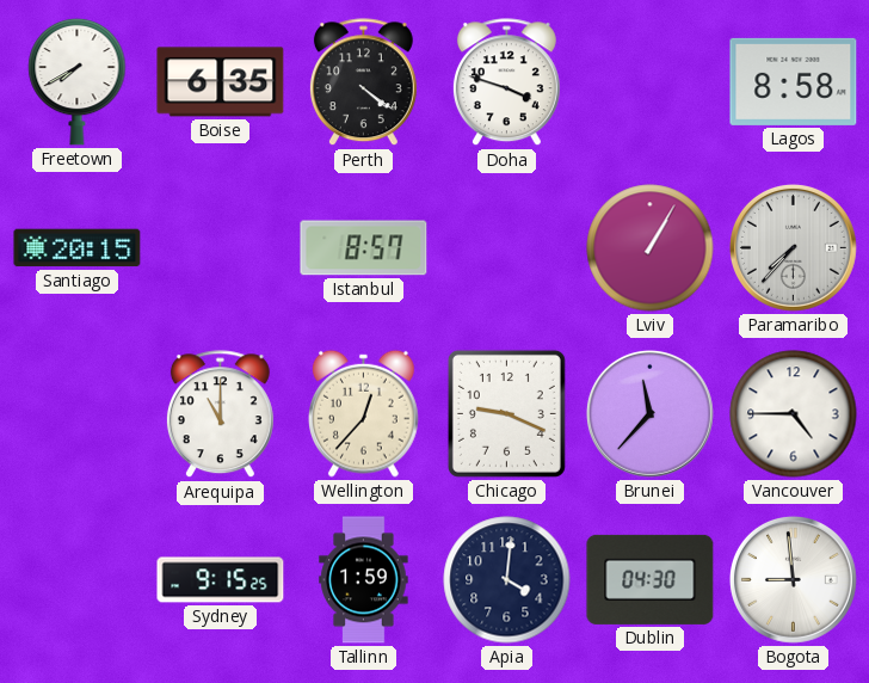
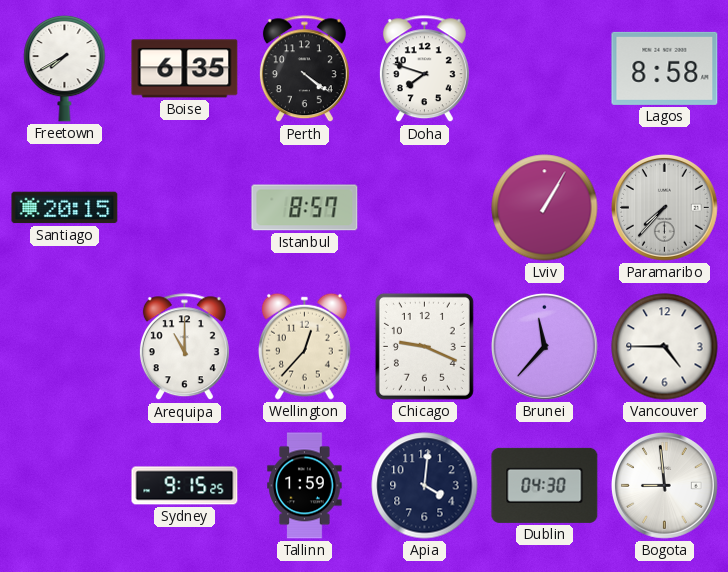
Doha: 3:48 -> 7:48
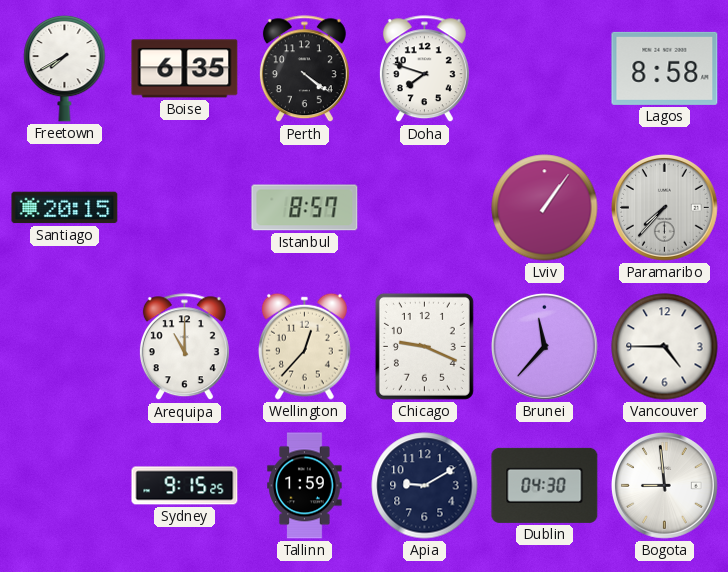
Lviv: 1:05 -> 1:06
Apia: 4:01 -> 9:10
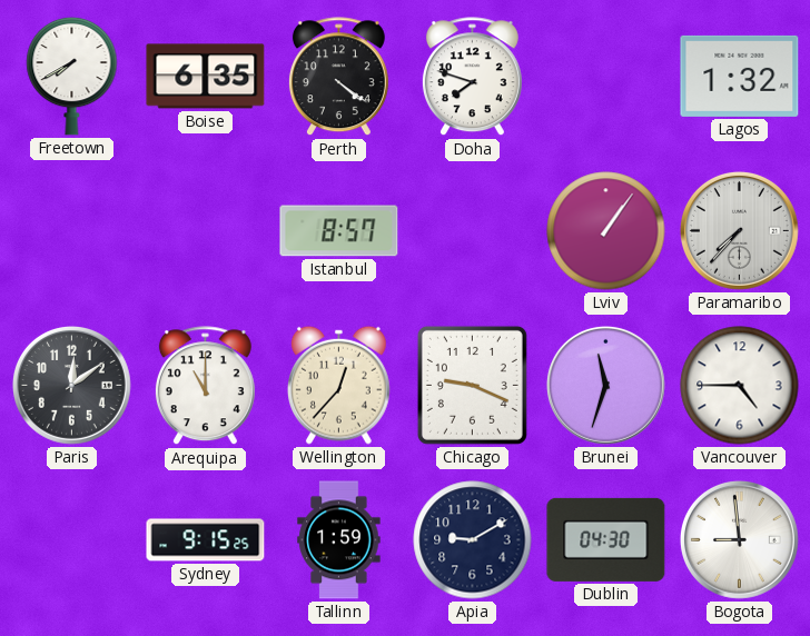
Lagos: 8:58 -> 1:32
Santiago: 20:15 -> none
Paris: none -> 12:09
Brunei: 11:37 -> 11:33
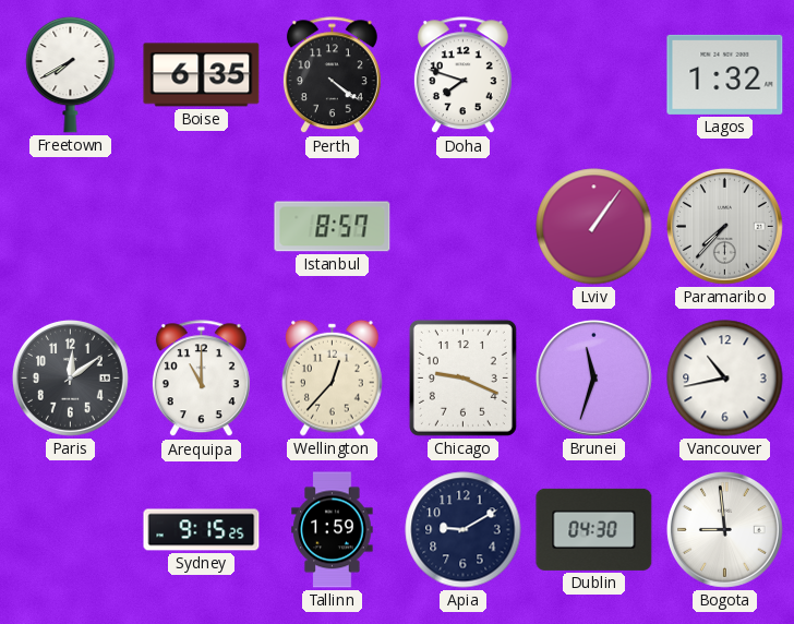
Vancouver: 4:45 -> 10:43
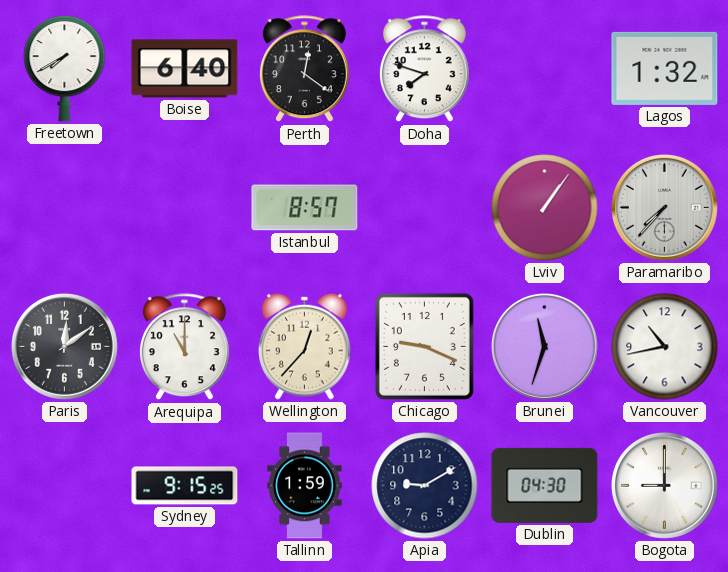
Boise: 6:35 -> 6:40
Perth: 4:21 -> 12:21
Bogota: 8:59 -> 9:00
